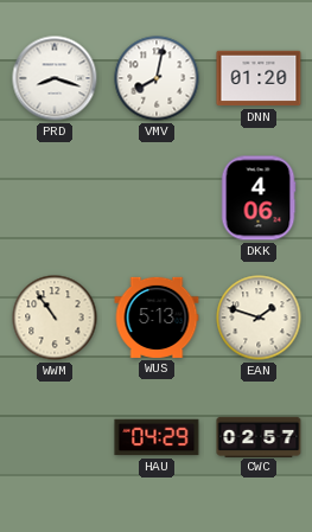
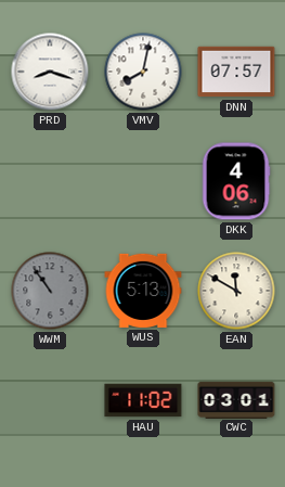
DNN: 01:20 -> 07:57
WWM dial: cream -> grey
EAN: 1:48 -> 11:50
HAU: 04:29 -> 11:02
CWC: 02:57 -> 03:01
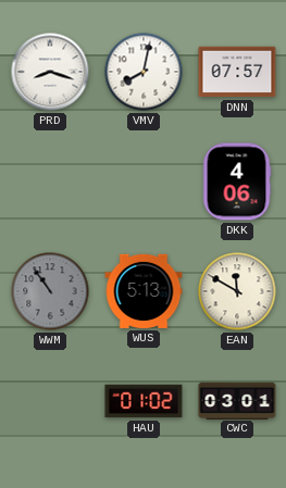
HAU: 11:02 -> 01:02
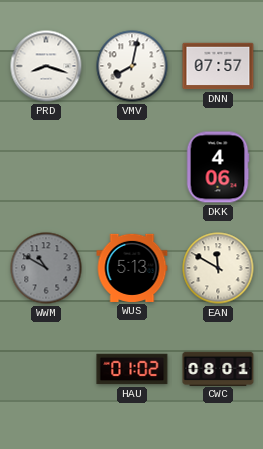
WWM: 10:54 -> 10:50
CWC: 03:01 -> 08:01
